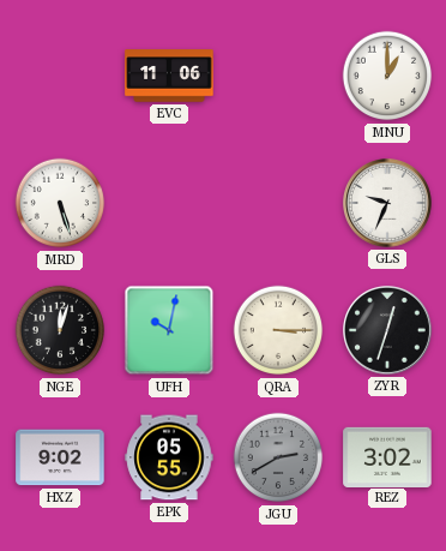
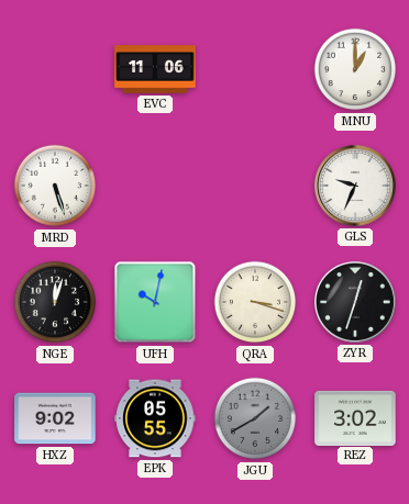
QRA: 3:15 -> 3:18
JGU: 2:40 -> 1:40
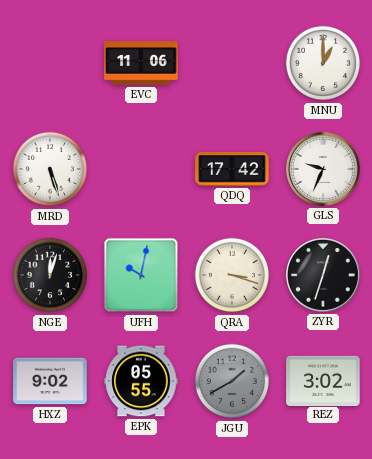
QDQ: none -> 17:42
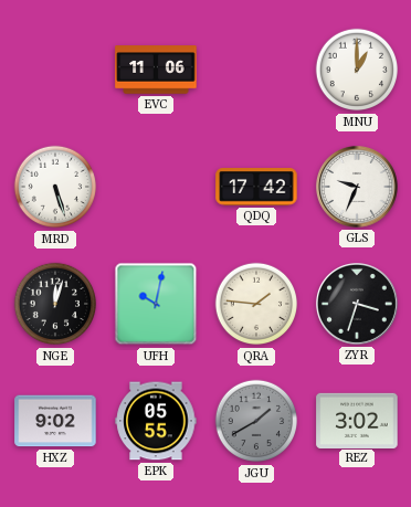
QRA: 3:18 -> 1:46
ZYR: 12:33 -> 3:33
